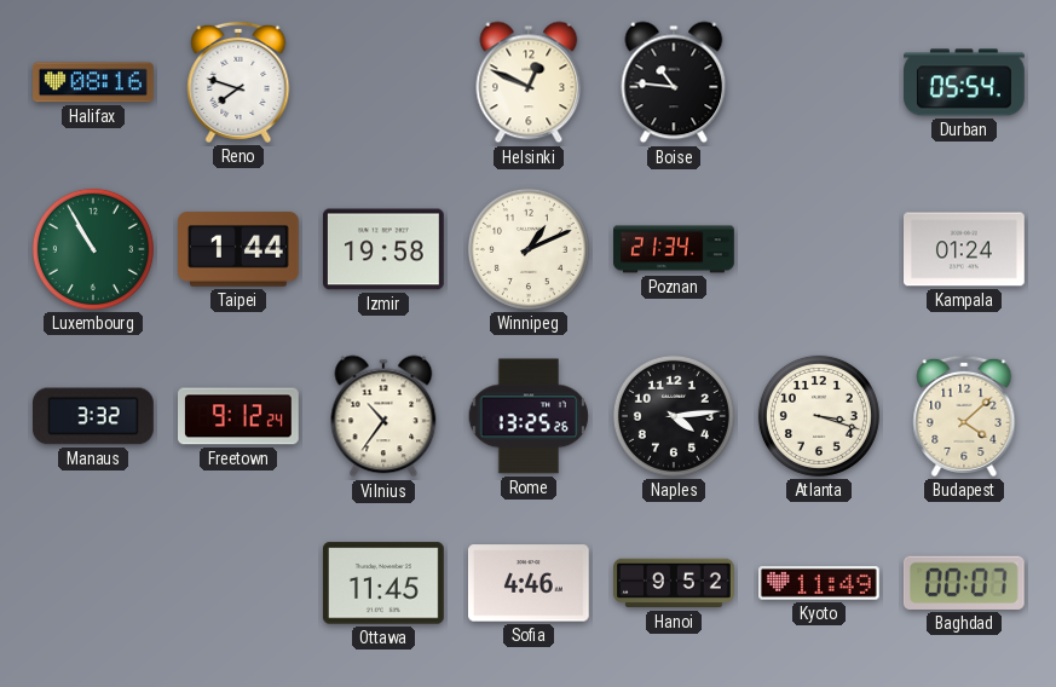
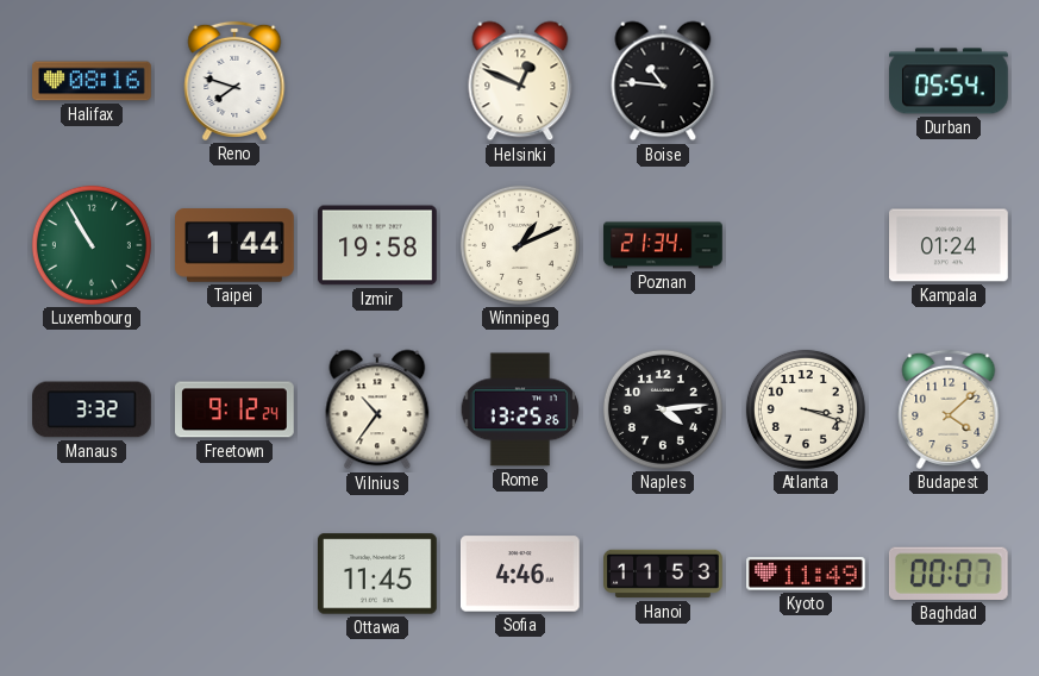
Hanoi: 9:52 -> 11:53
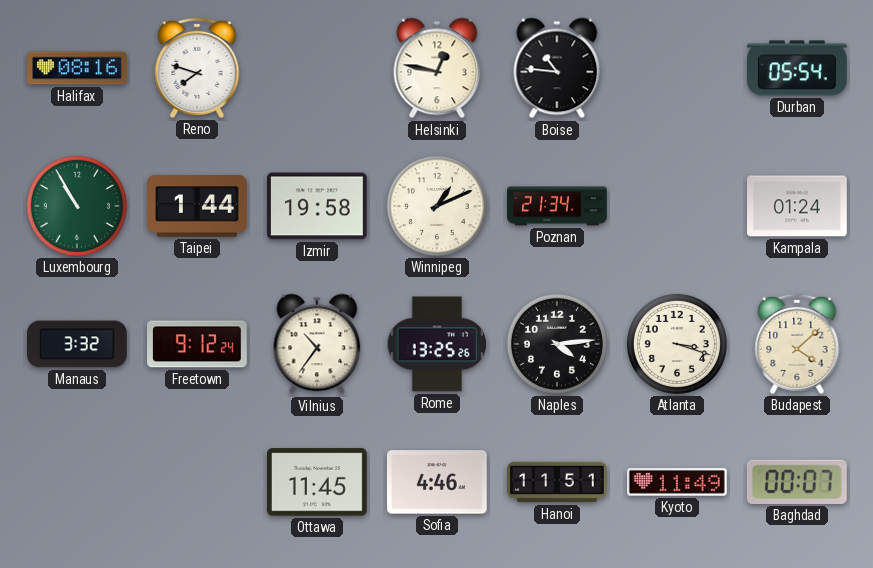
Helsinki: 12:49 -> 12:47
Hanoi: 11:53 -> 11:51
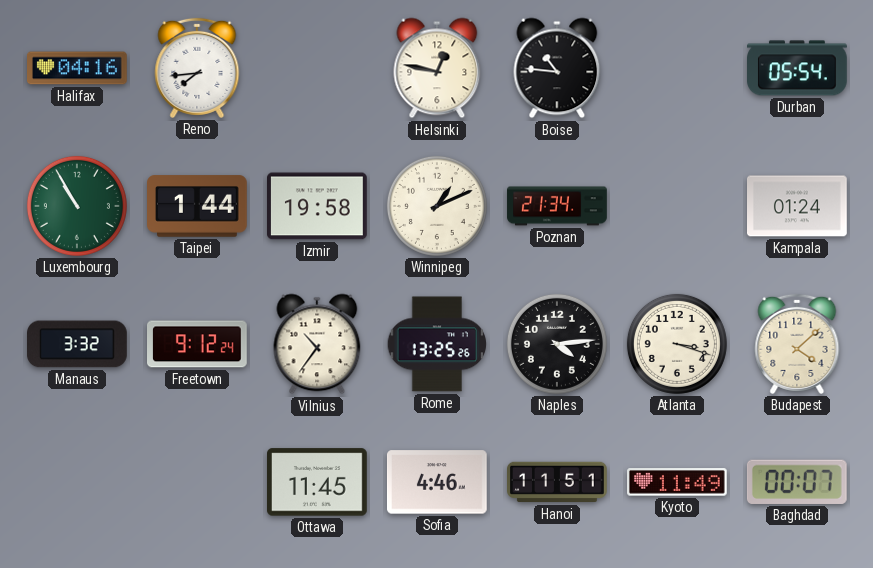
Halifax: 08:16 -> 04:16
Reno: 7:48 -> 7:44
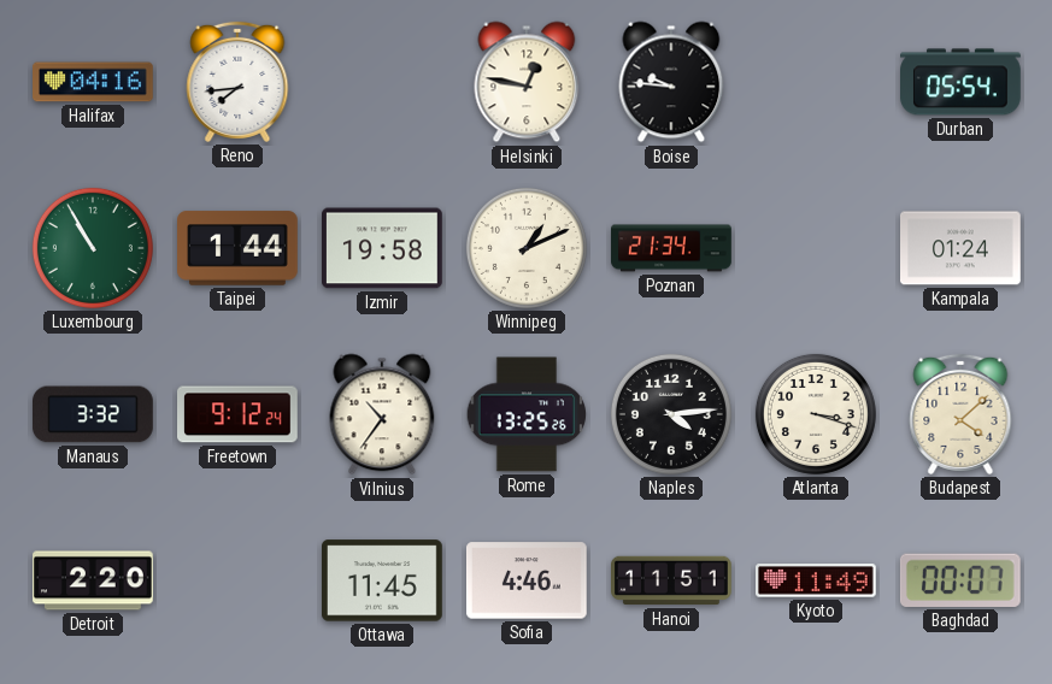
Boise: 10:46 -> 9:46
Detroit: none -> 2:20
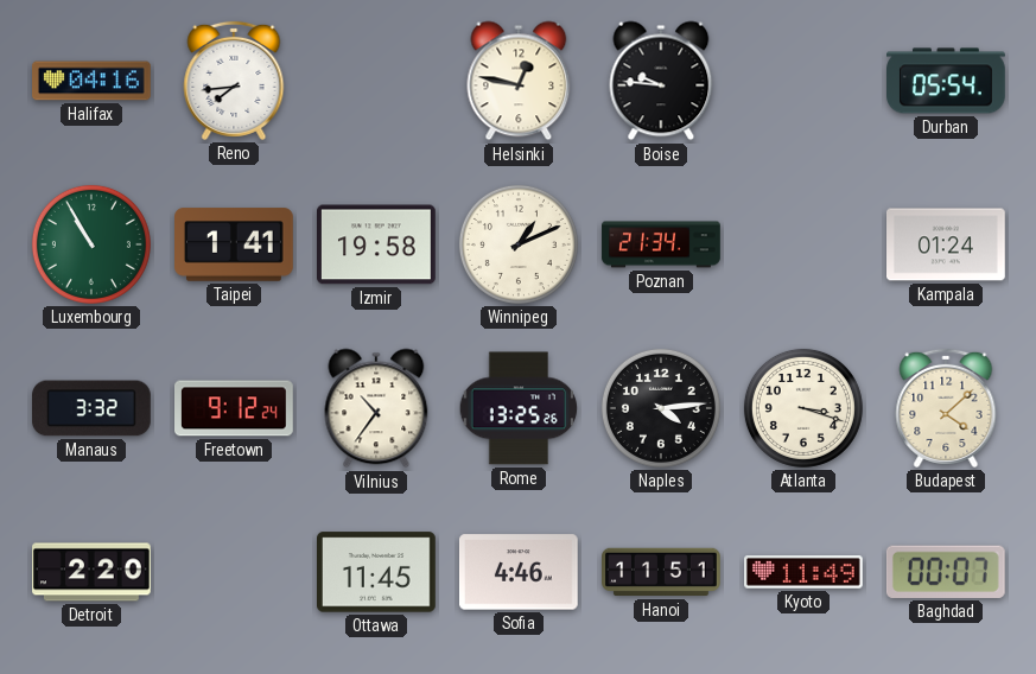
Taipei: 1:44 -> 1:41
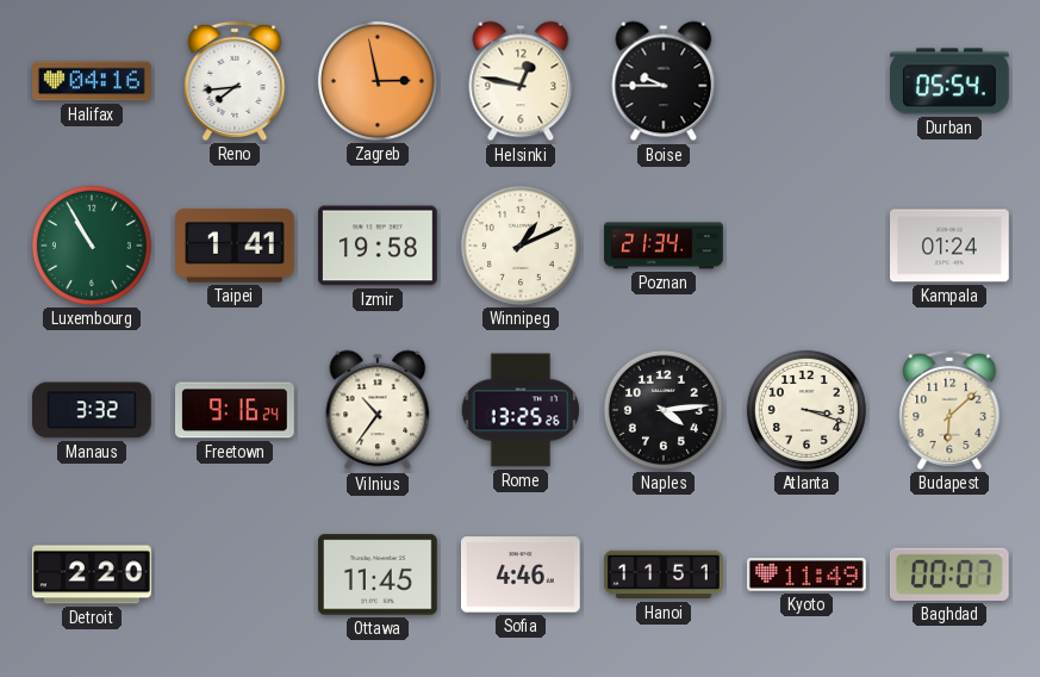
Zagreb: none -> 2:58
Boise: 9:46 -> 9:45
Freetown: 9:12 -> 9:16
Budapest: 4:08 -> 6:08
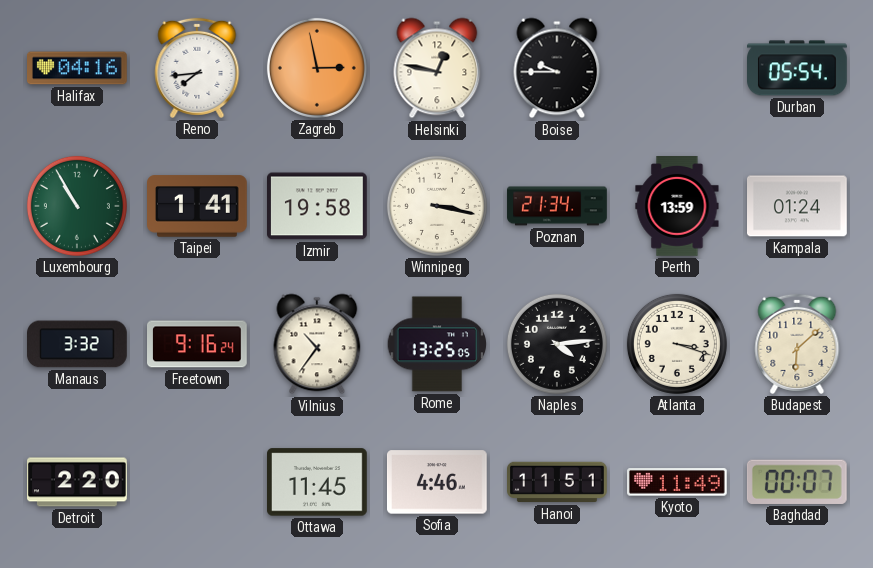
Winnipeg: 1:11 -> 3:17
Perth: none -> 13:59
Rome: 13:25:26 -> 13:25:05
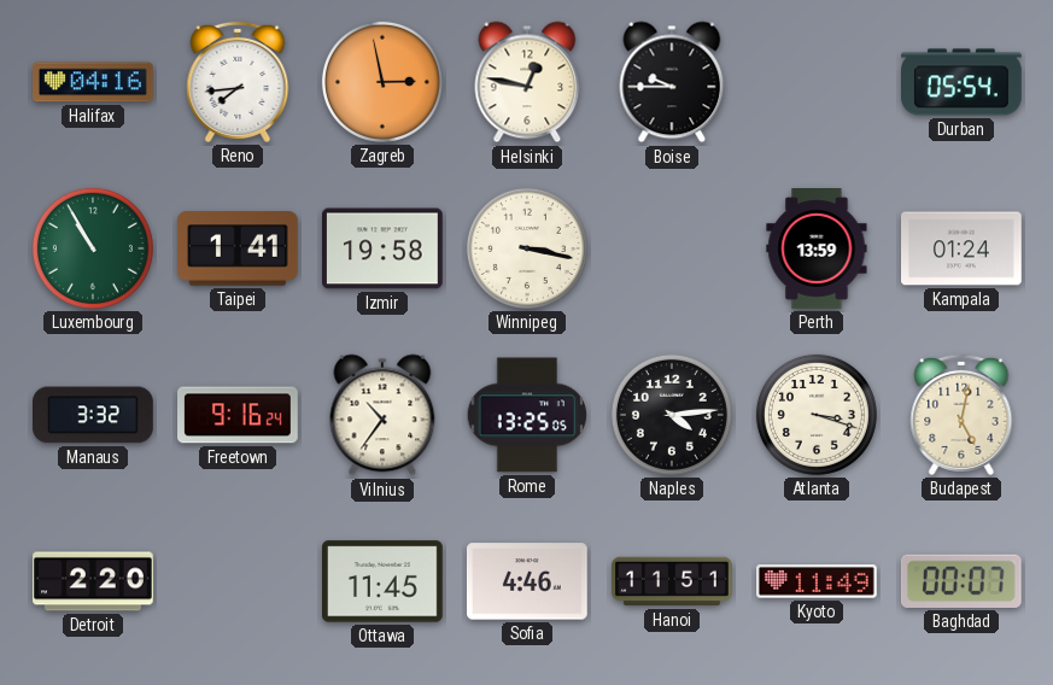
Poznan: 21:34 -> none
Budapest: 6:08 -> 5:02
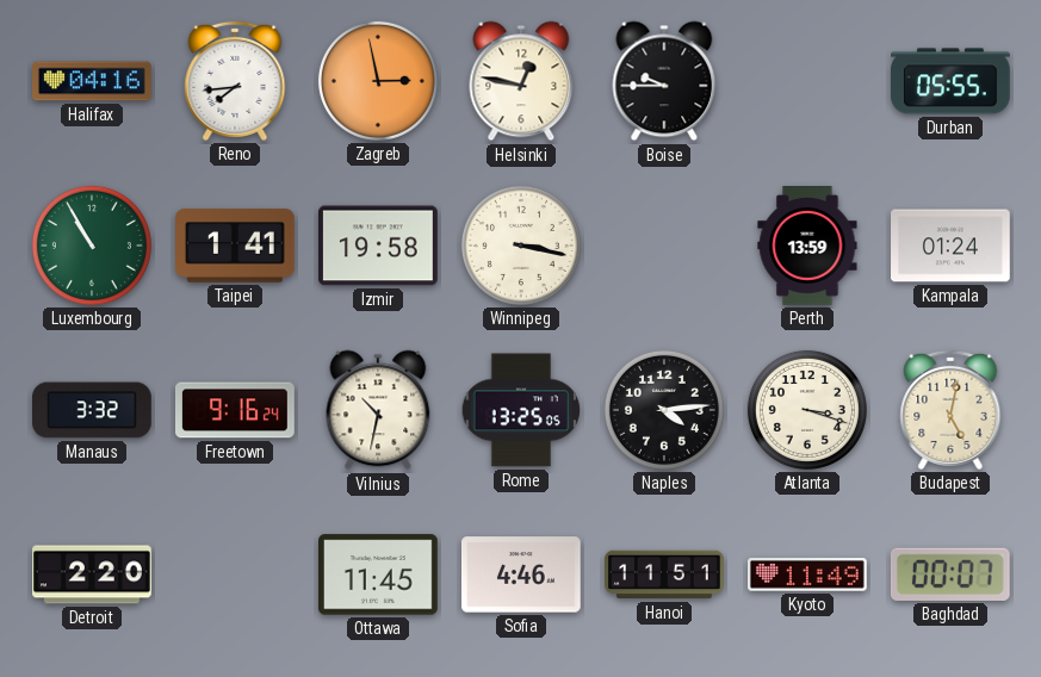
Durban: 05:54 -> 05:55
Vilnius: 10:36 -> 10:32
